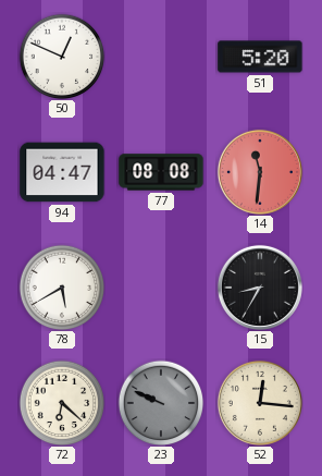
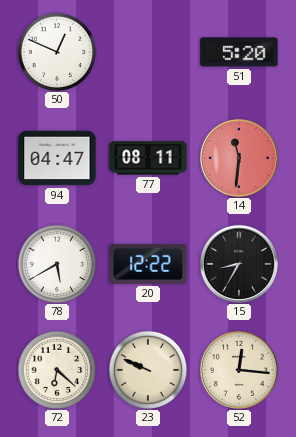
77: 08:08 -> 08:11
20: none -> 12:22
23 dial: grey -> cream
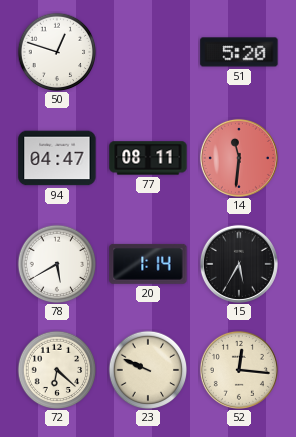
50: 12:49 -> 12:48
20: 12:22 -> 1:14
15: 8:35 -> 5:35
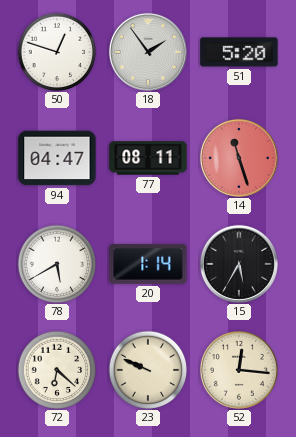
18: none -> 1:54
14: 11:31 -> 11:27
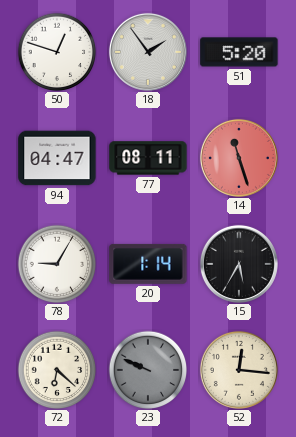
78: 5:40 -> 9:05
23 dial: cream -> grey
